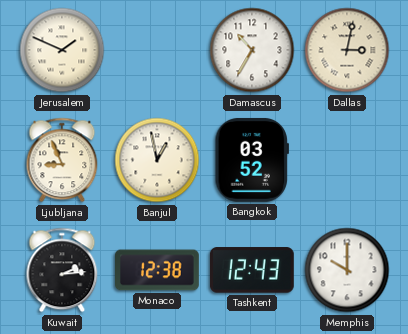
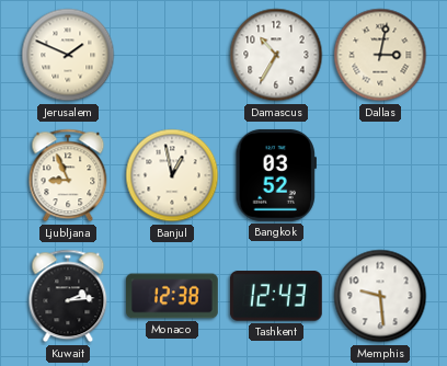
Memphis: 10:00 -> 9:29
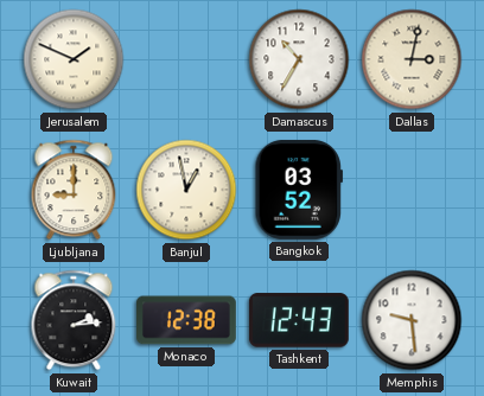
Ljubljana: 8:56 -> 9:00
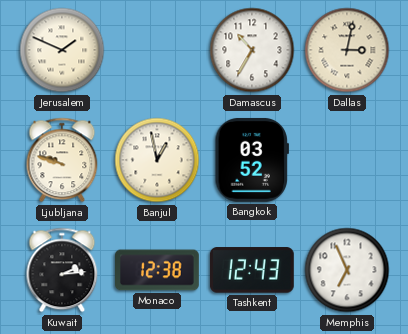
Ljubljana: 9:00 -> 9:48
Memphis: 9:29 -> 6:56
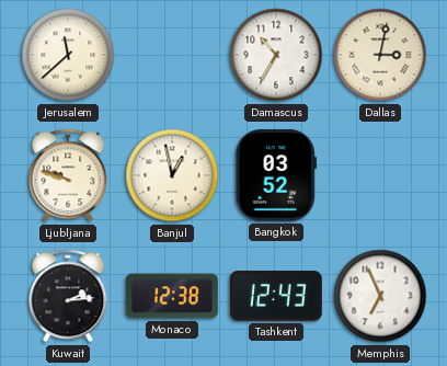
Jerusalem: 1:49 -> 11:38
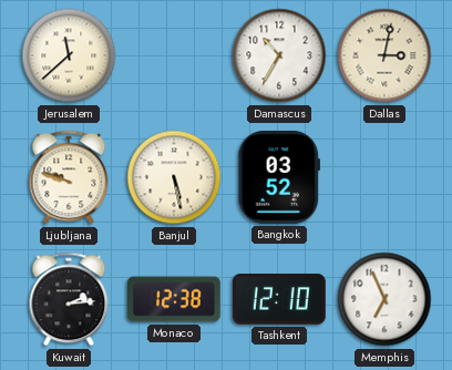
Banjul: 12:58 -> 5:28
Tashkent: 12:43 -> 12:10
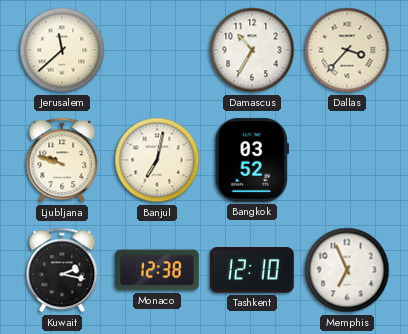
Dallas: 3:02 -> 3:37
Banjul: 5:28 -> 7:02
Kuwait: 2:14 -> 2:17
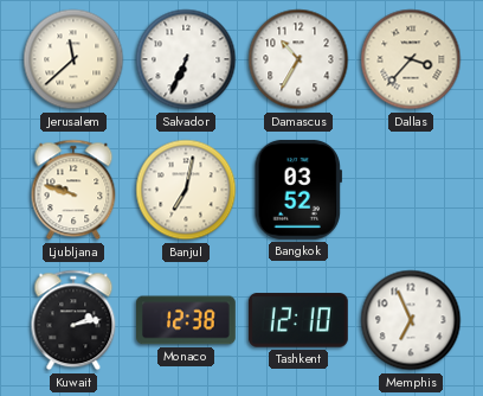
Salvador: none -> 6:34
Kuwait: 2:17 -> 2:13
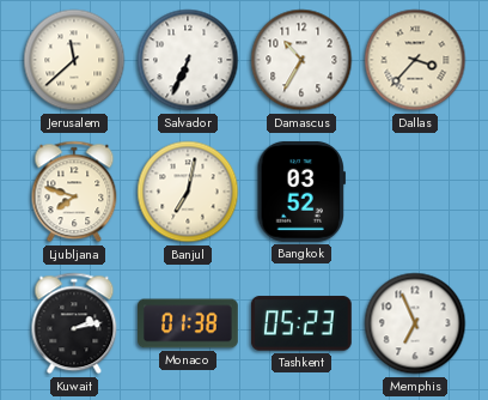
Ljubljana: 9:48 -> 7:48
Monaco: 12:38 -> 01:38
Tashkent: 12:10 -> 05:23
